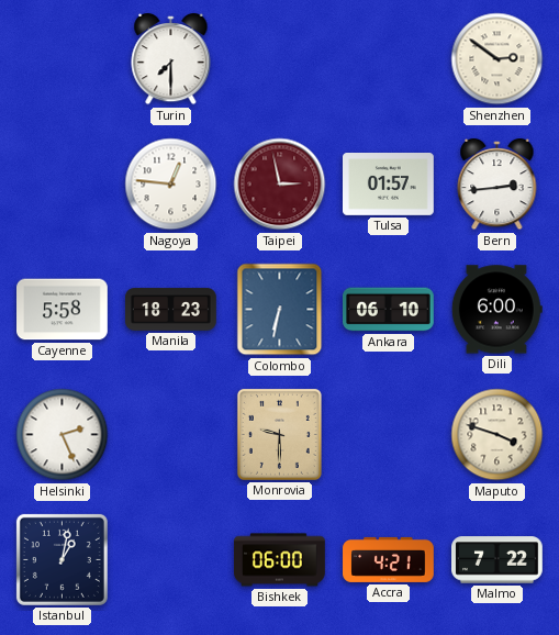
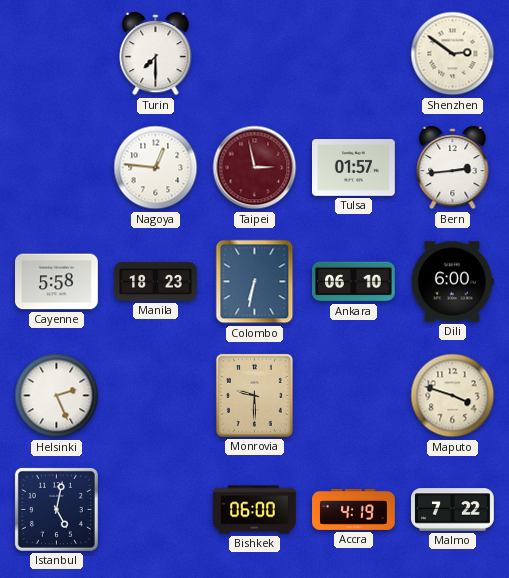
Istanbul: 1:02 -> 5:02
Accra: 4:21 -> 4:19
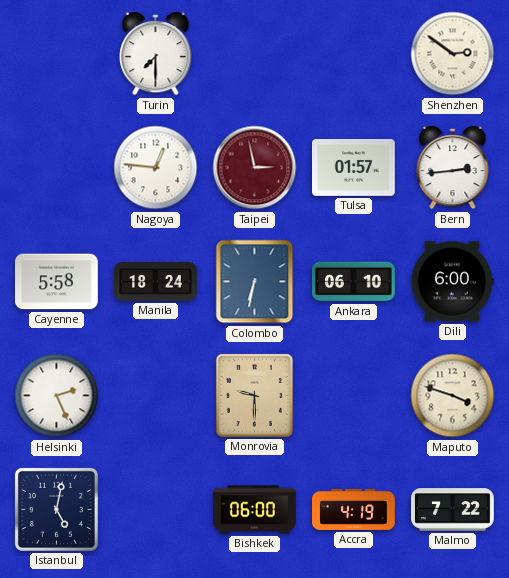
Manila: 18:23 -> 18:24
